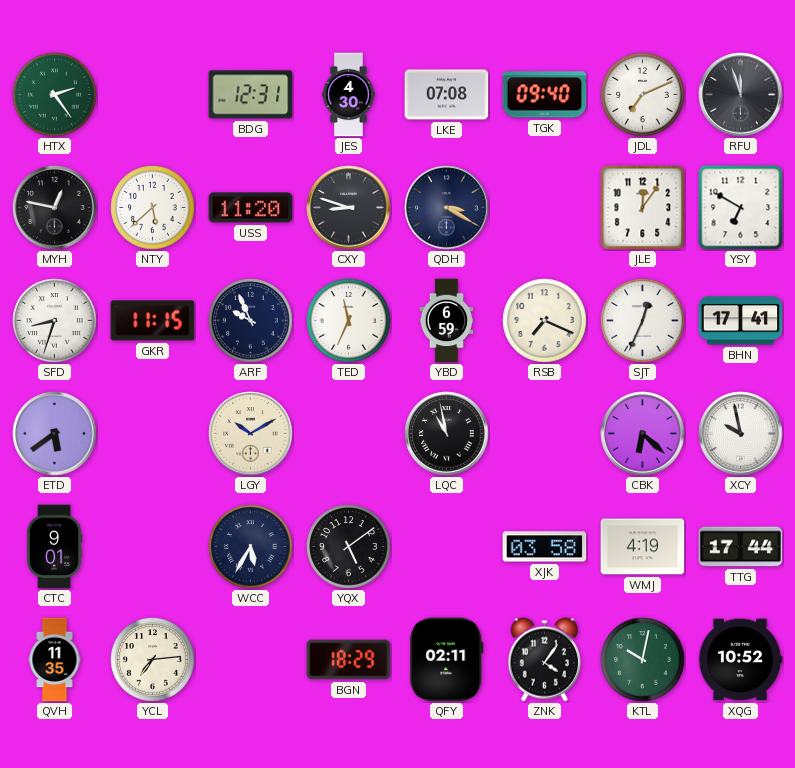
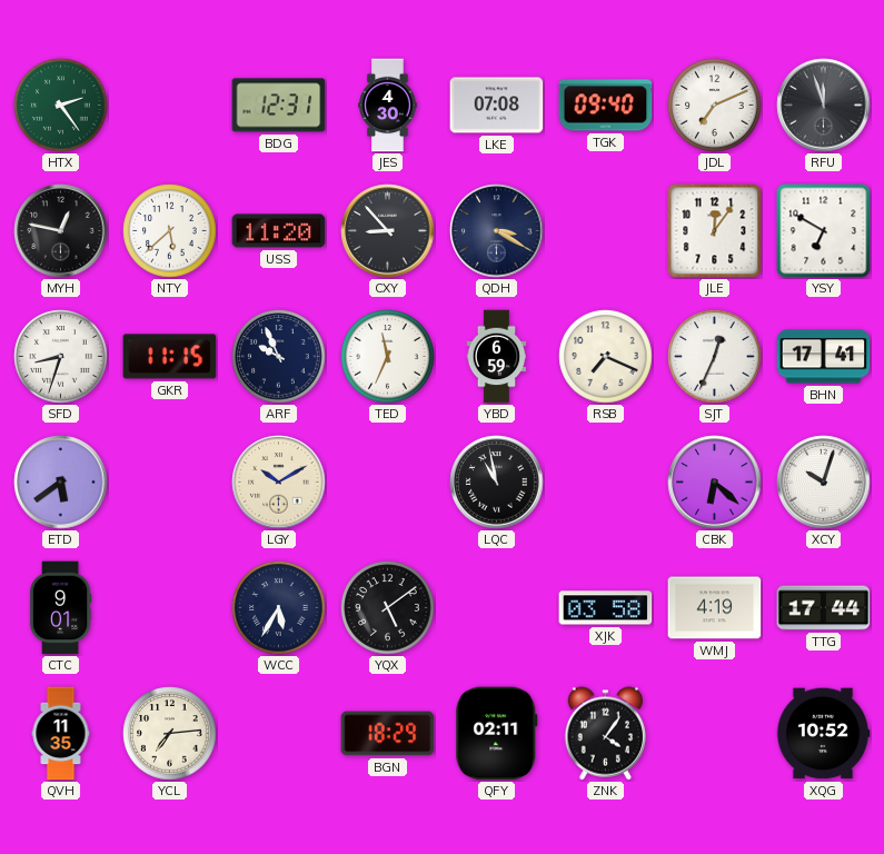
CXY: 8:48 -> 8:53
XCY: 9:58 -> 10:03
KTL: 10:02 -> none
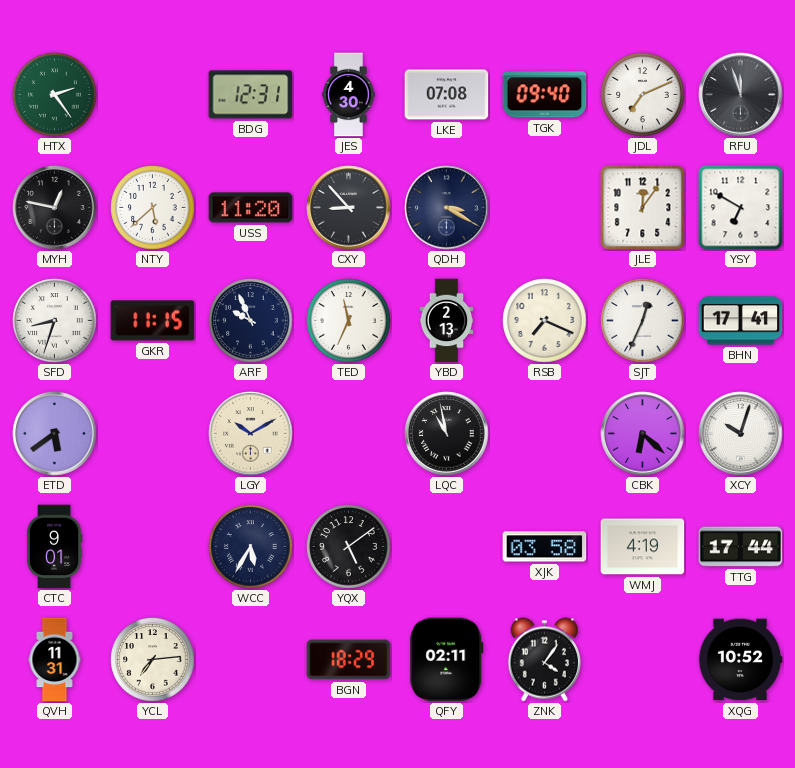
YBD: 6:59 -> 2:13
QVH: 11:35 -> 11:31
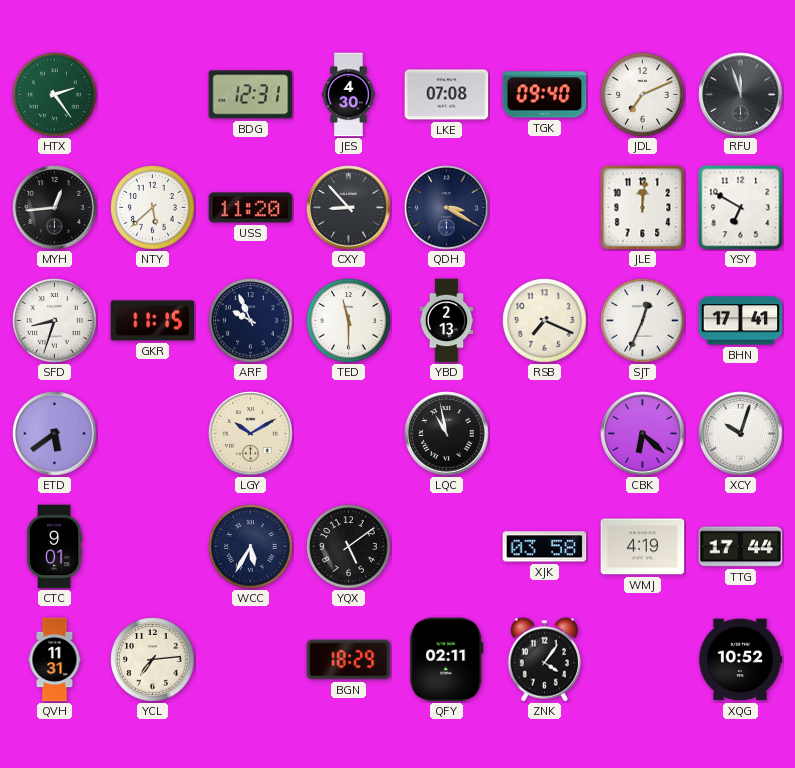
MYH: 12:47 -> 12:44
JLE: 12:06 -> 12:01
TED: 11:34 -> 11:30
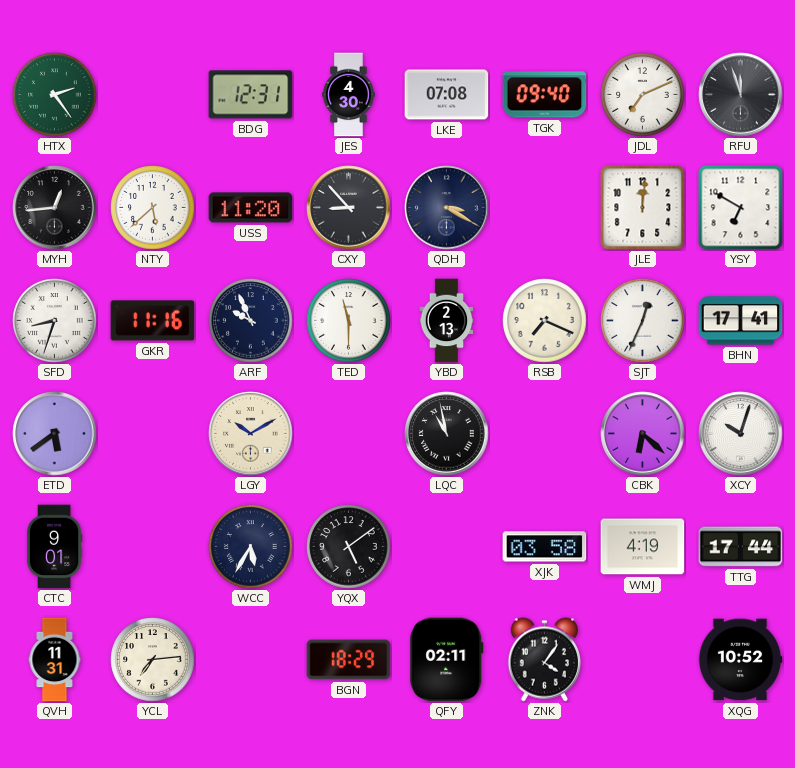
GKR: 11:15 -> 11:16
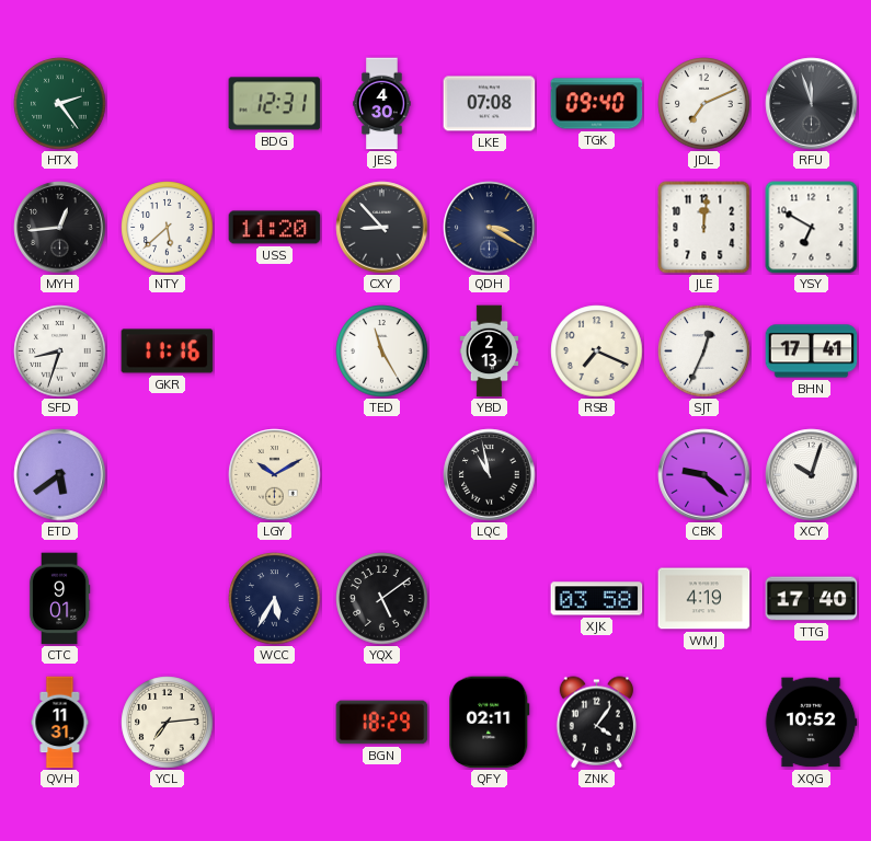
ARF: 9:56 -> none
TED: 11:30 -> 11:25
CBK: 6:22 -> 9:22
TTG: 17:44 -> 17:40
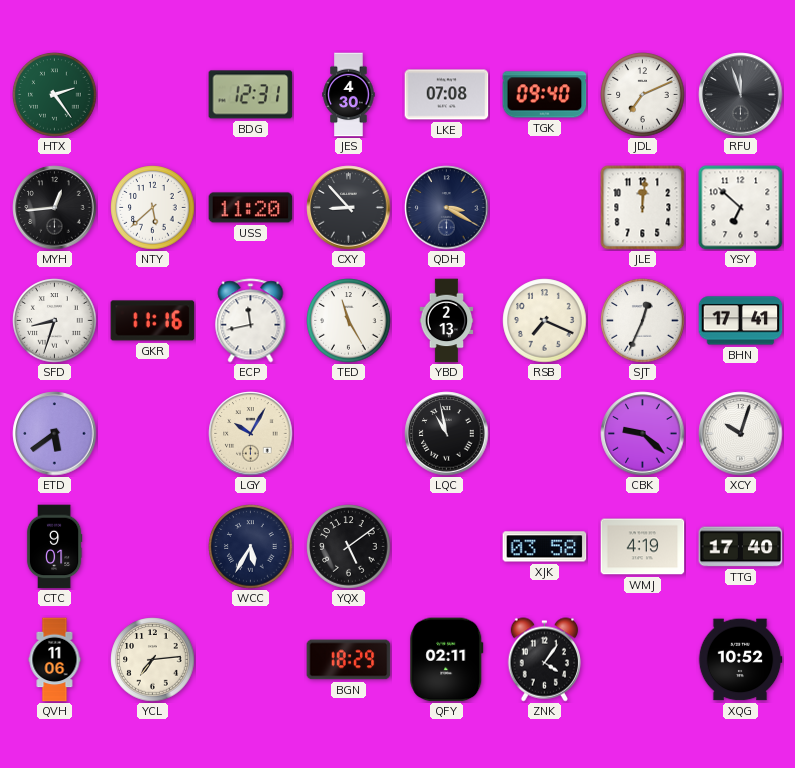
YSY: 6:50 -> 6:52
ECP: none -> 11:43
LGY: 10:10 -> 10:05
QVH: 11:31 -> 11:06
